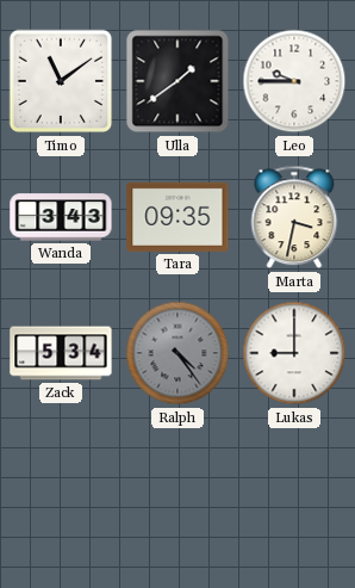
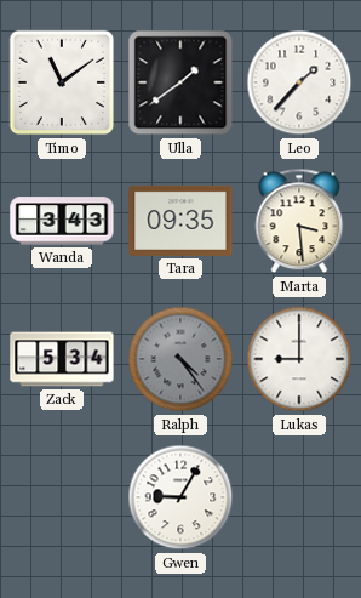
Leo: 9:45 -> 1:37
Marta: 3:32 -> 3:29
Gwen: none -> 9:05
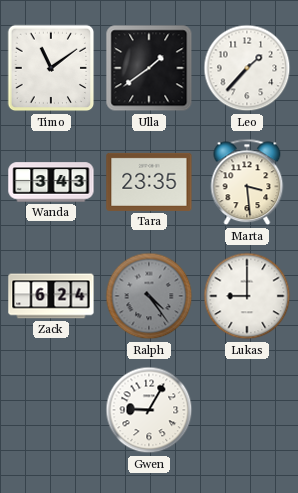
Tara: 09:35 -> 23:35
Zack: 5:34 -> 6:24
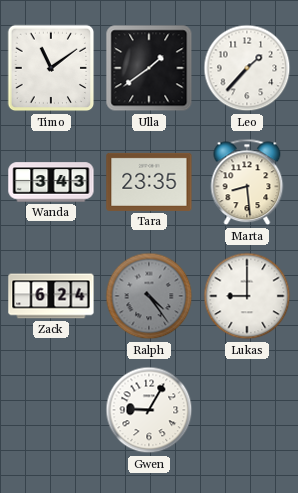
Marta: 3:29 -> 8:29
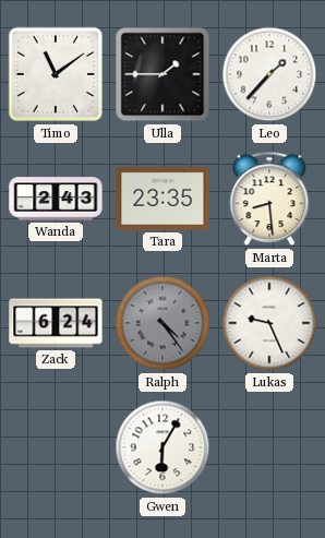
Ulla: 1:39 -> 1:45
Wanda: 3:43 -> 2:43
Lukas: 9:00 -> 9:26
Gwen: 9:05 -> 6:05
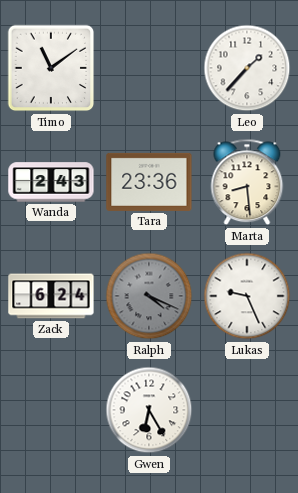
Ulla: 1:45 -> none
Tara: 23:35 -> 23:36
Ralph: 4:24 -> 4:19
Gwen: 6:05 -> 6:25
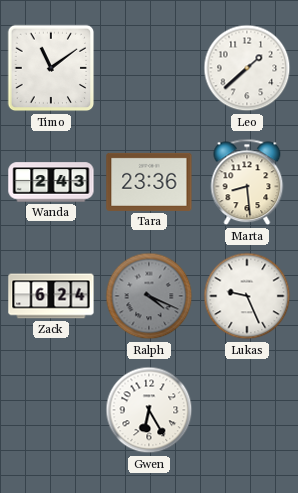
Leo: 1:37 -> 1:38
